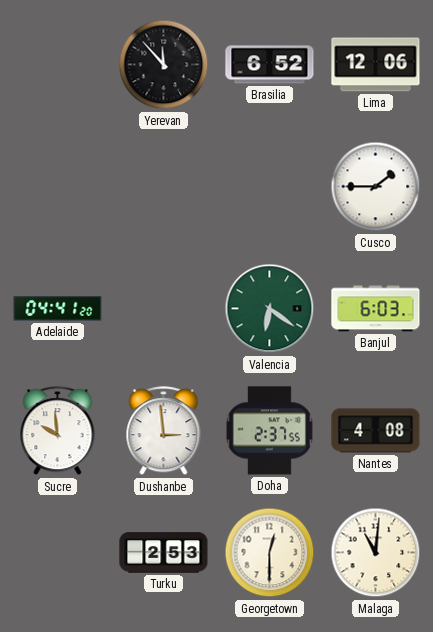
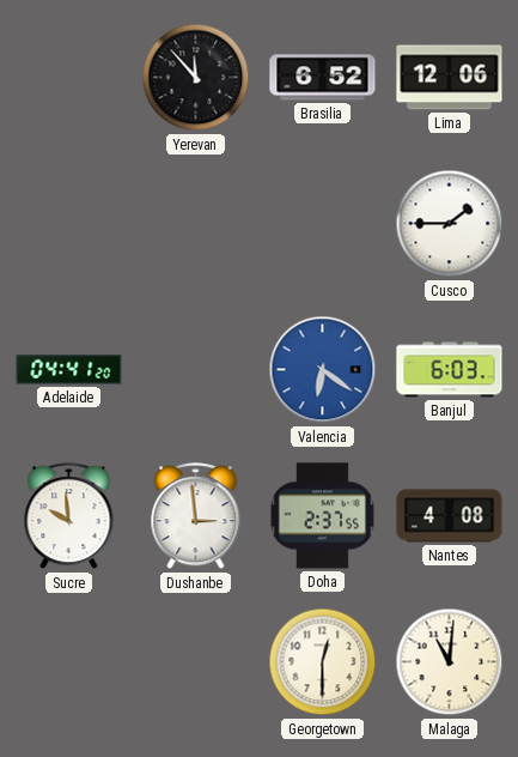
Valencia dial: green -> blue
Turku: 2:53 -> none
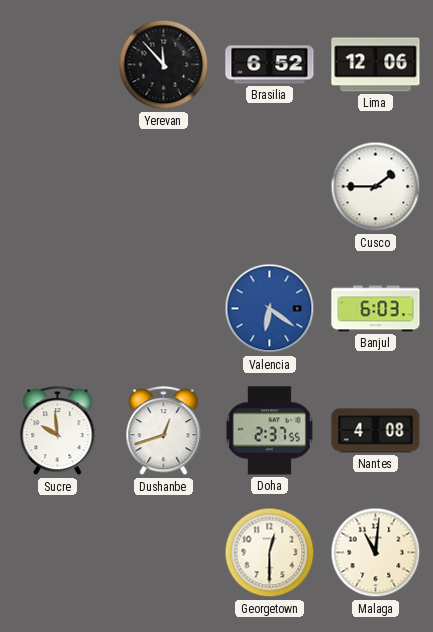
Adelaide: 04:41 -> none
Dushanbe: 2:59 -> 12:42
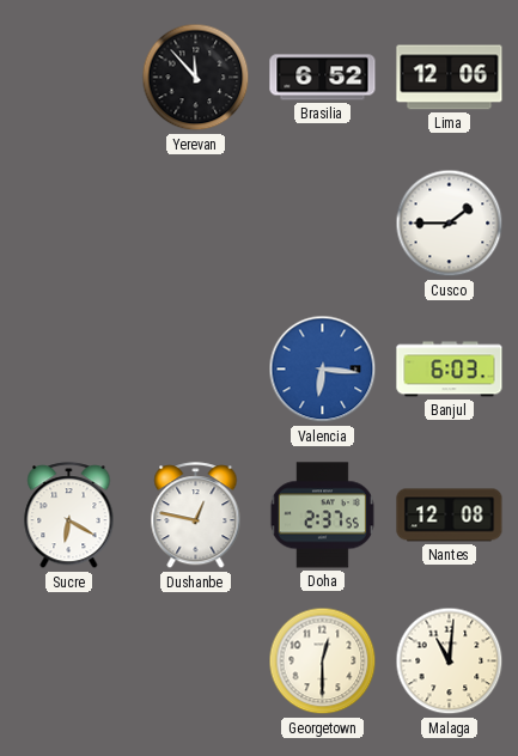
Valencia: 6:21 -> 6:16
Sucre: 9:59 -> 6:20
Dushanbe: 12:42 -> 12:47
Nantes: 4:08 -> 12:08
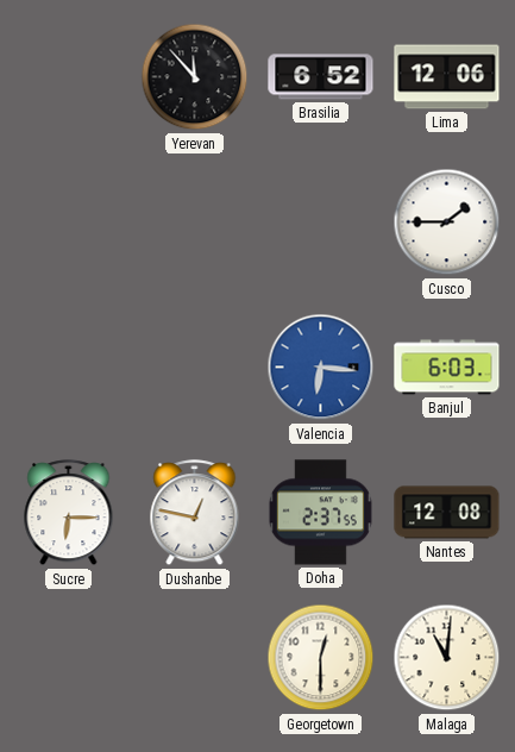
Sucre: 6:20 -> 6:15
